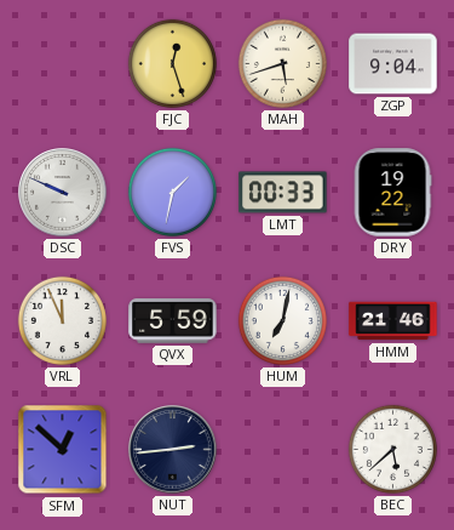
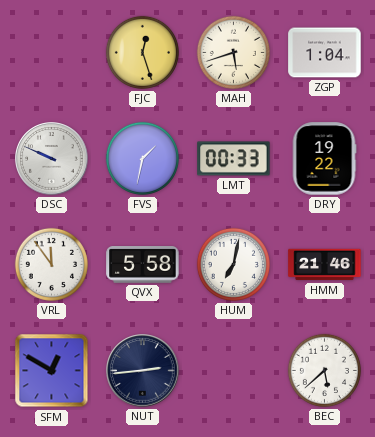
ZGP: 9:04 -> 1:04
VRL: 11:56 -> 11:54
QVX: 5:59 -> 5:58
SFM: 12:52 -> 12:50
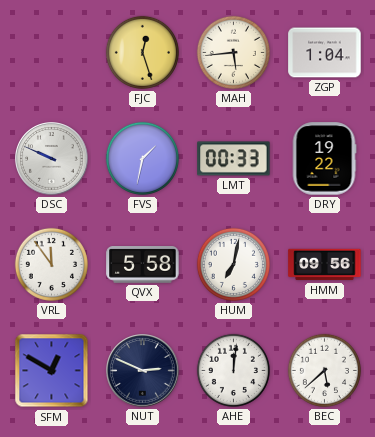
MAH: 5:42 -> 5:44
HMM: 21:46 -> 09:56
NUT: 2:44 -> 2:49
AHE: none -> 12:01
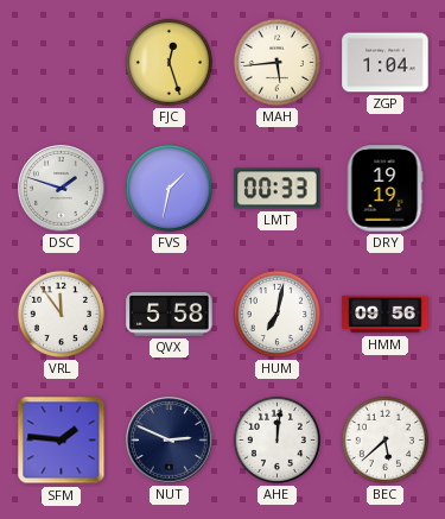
DSC: 9:49 -> 1:48
DRY: 19:22 -> 19:19
SFM: 12:50 -> 1:46
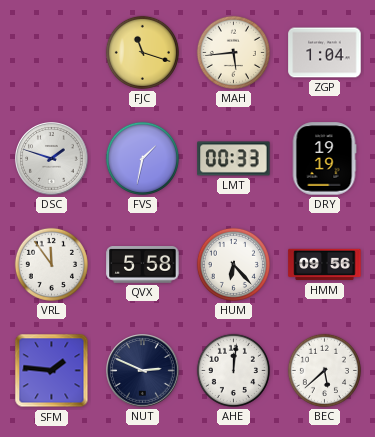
FJC: 12:27 -> 11:18
HUM: 7:02 -> 6:23
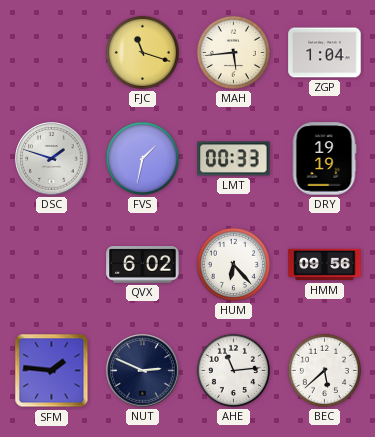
VRL: 11:54 -> none
QVX: 5:58 -> 6:02
AHE: 12:01 -> 11:14
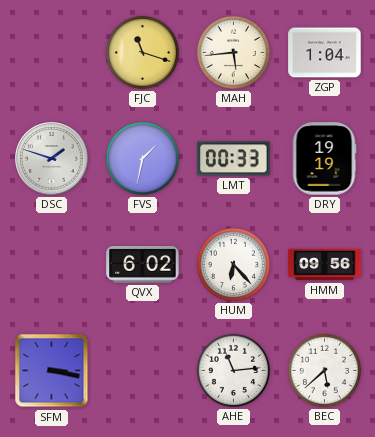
SFM: 1:46 -> 3:17
NUT: 2:49 -> none
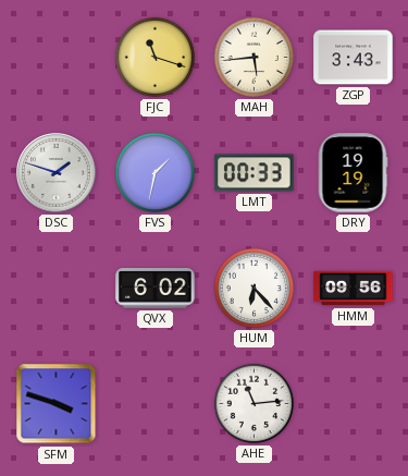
ZGP: 1:04 -> 3:43
SFM: 3:17 -> 3:48
BEC: 5:38 -> none
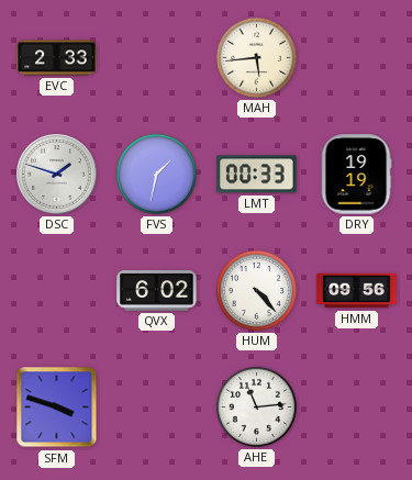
EVC: none -> 2:33
FJC: 11:18 -> none
ZGP: 3:43 -> none
HUM: 6:23 -> 4:23
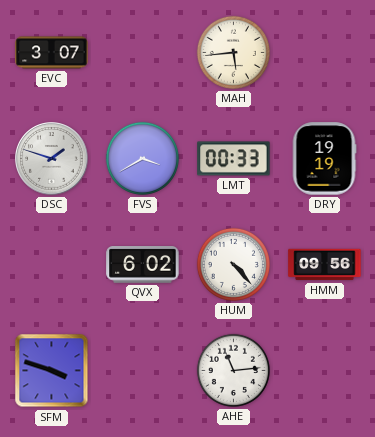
EVC: 2:33 -> 3:07
FVS: 1:32 -> 3:40
